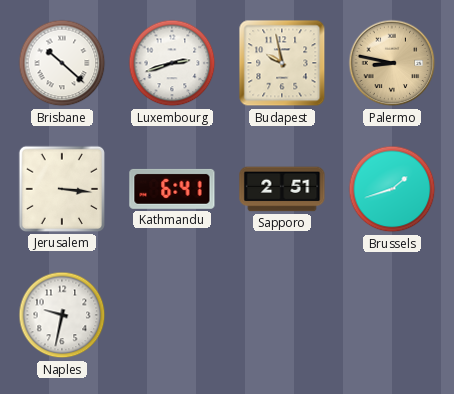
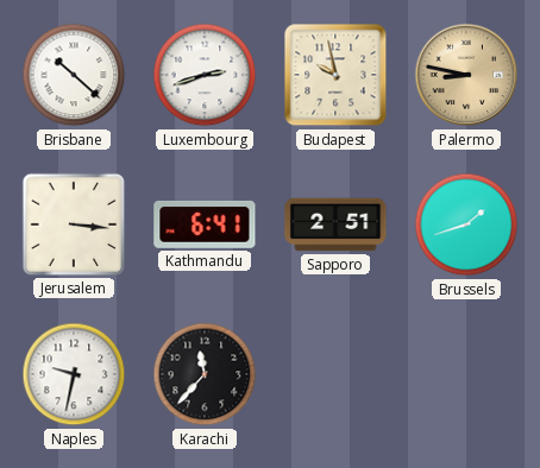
Karachi: none -> 11:37
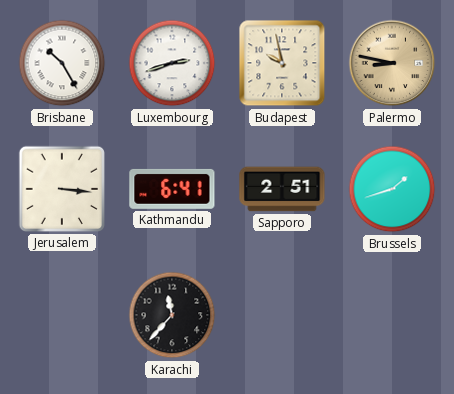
Brisbane: 10:22 -> 10:25
Naples: 9:32 -> none
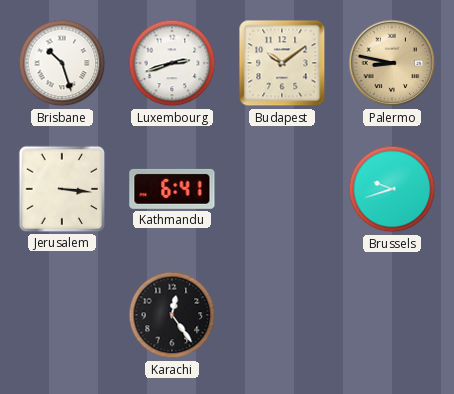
Brisbane: 10:25 -> 10:27
Budapest: 9:58 -> 10:09
Sapporo: 2:51 -> none
Brussels: 1:42 -> 9:42
Karachi: 11:37 -> 12:24
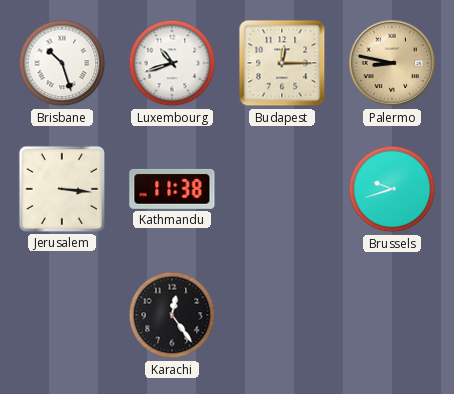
Luxembourg: 2:42 -> 10:42
Budapest: 10:09 -> 12:15
Kathmandu: 6:41 -> 11:38
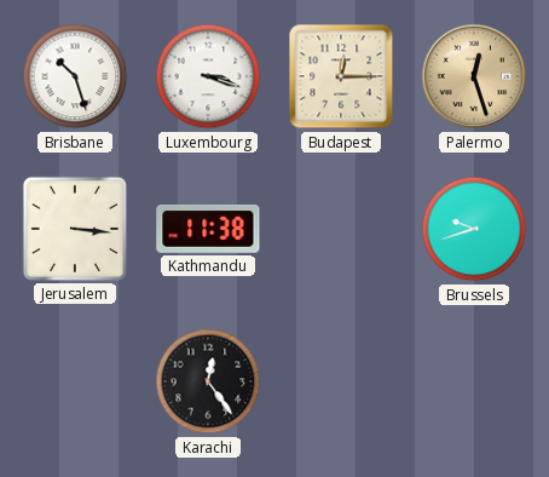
Luxembourg: 10:42 -> 3:18
Palermo: 8:47 -> 12:27
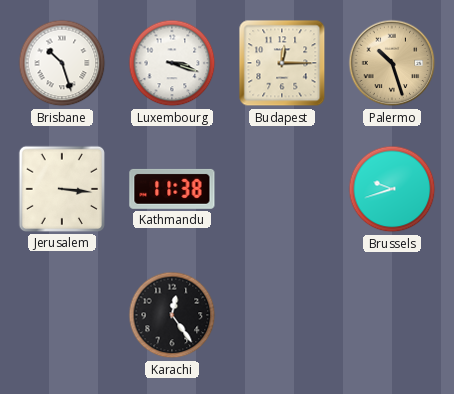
Palermo: 12:27 -> 10:27
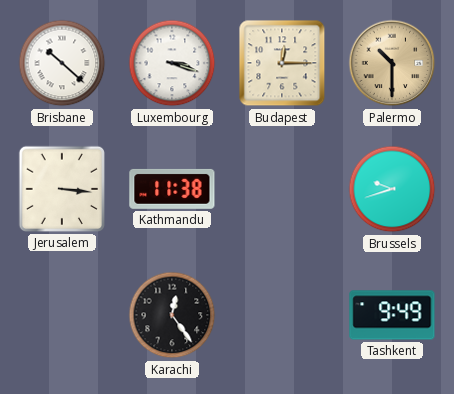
Brisbane: 10:27 -> 10:22
Palermo: 10:27 -> 10:30
Tashkent: none -> 9:49
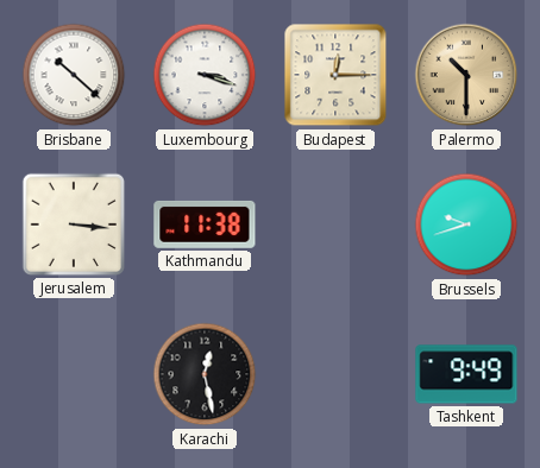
Karachi: 12:24 -> 12:28
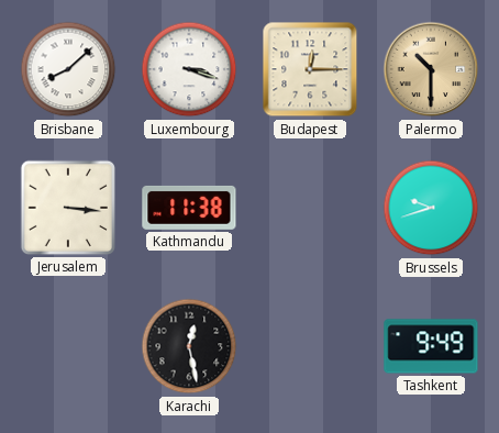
Brisbane: 10:22 -> 8:08
